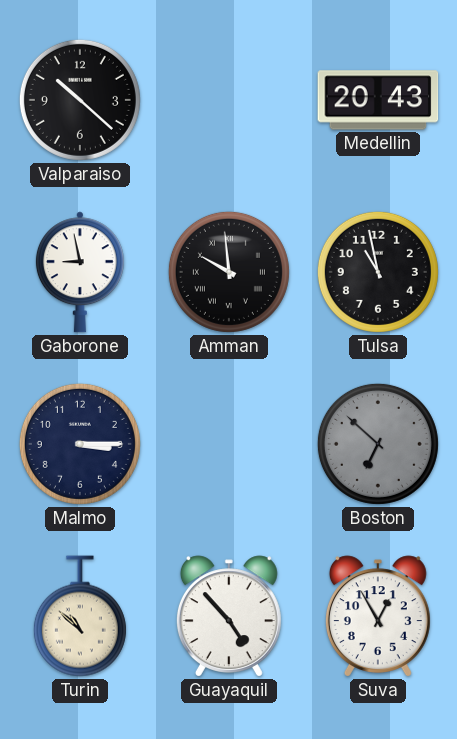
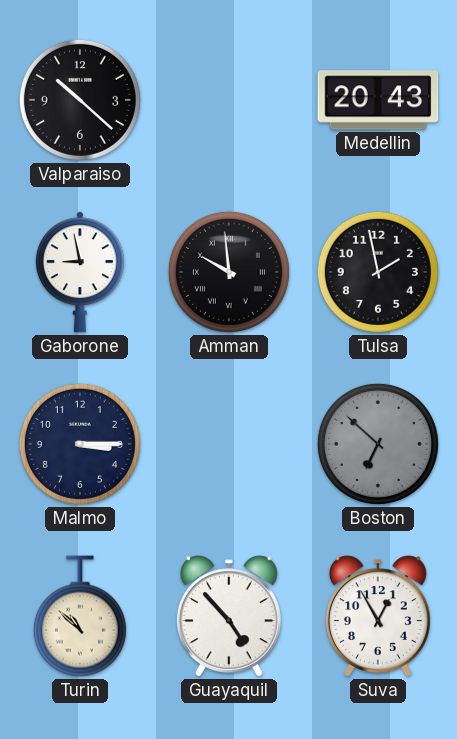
Tulsa: 10:58 -> 1:58
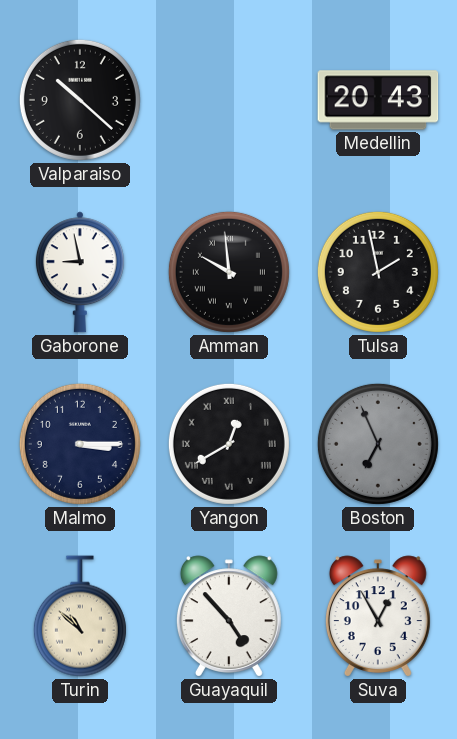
Yangon: none -> 12:40
Boston: 6:52 -> 6:56
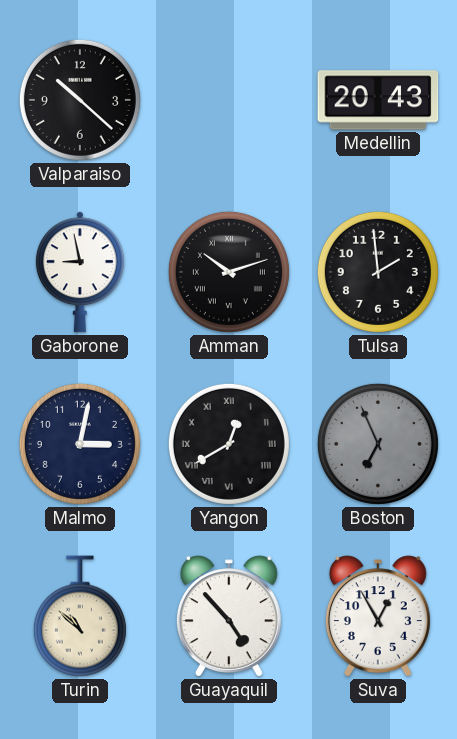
Amman: 9:59 -> 10:12
Tulsa: 1:58 -> 1:59
Malmo: 3:15 -> 3:02
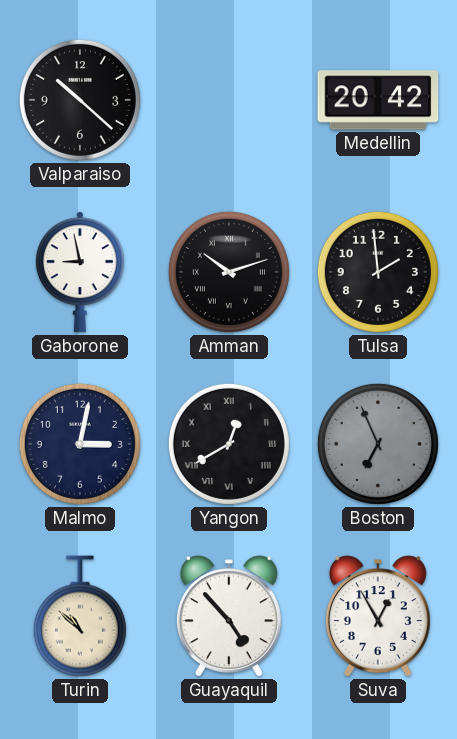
Medellin: 20:43 -> 20:42
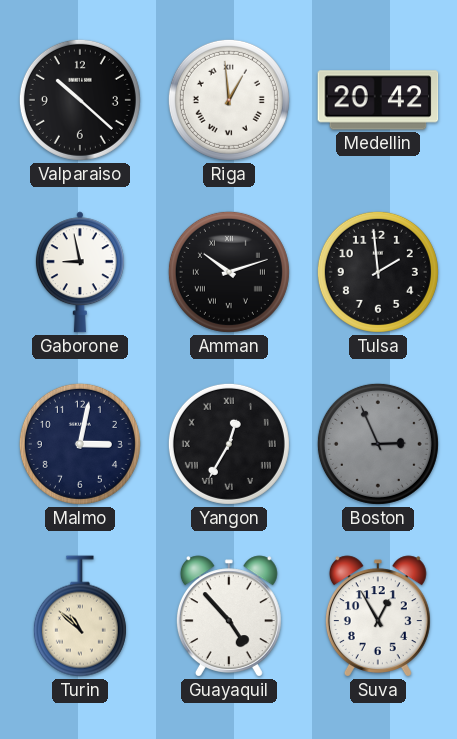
Riga: none -> 12:59
Yangon: 12:40 -> 12:35
Boston: 6:56 -> 2:56
